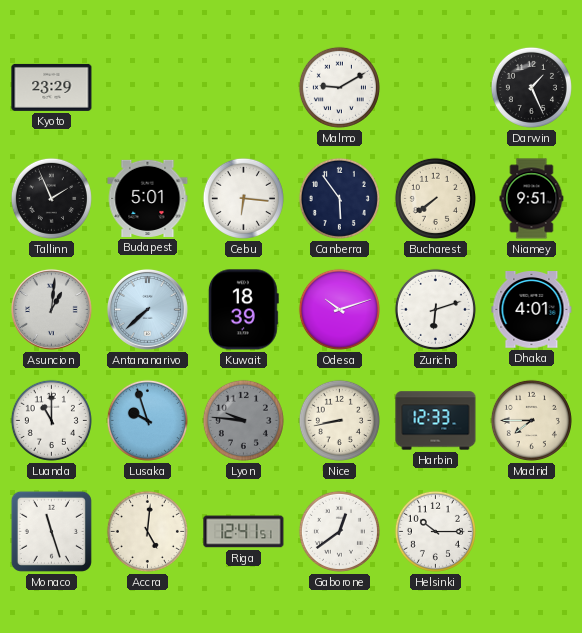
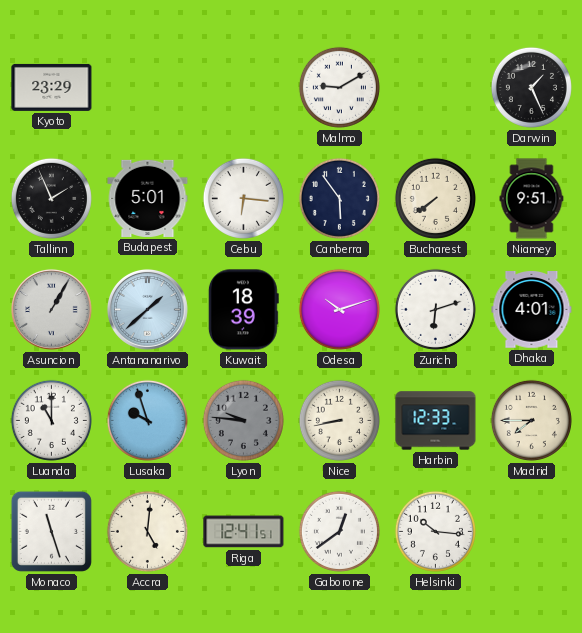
Asuncion: 1:01 -> 1:05
Antananarivo: 7:38 -> 1:38
Helsinki: 10:15 -> 10:16
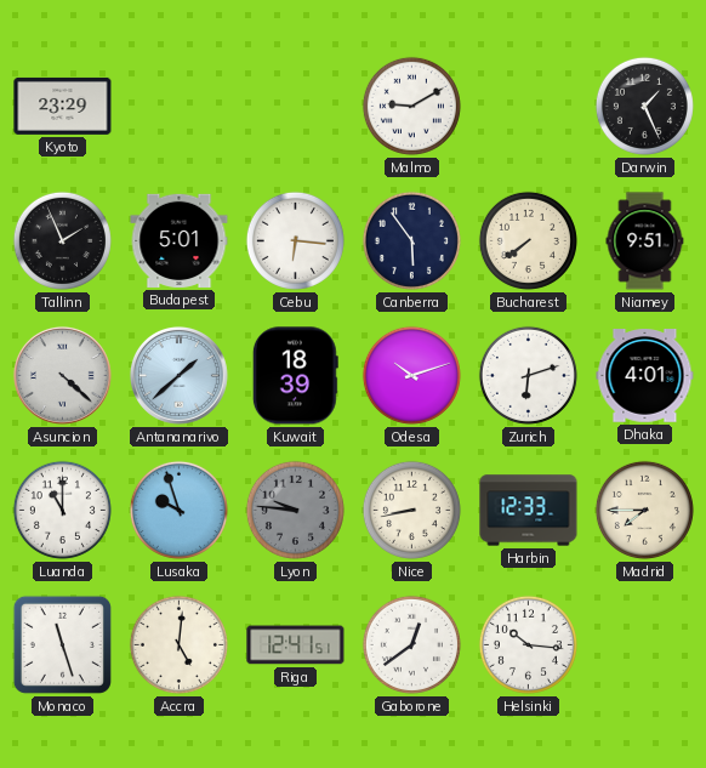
Asuncion: 1:05 -> 4:22
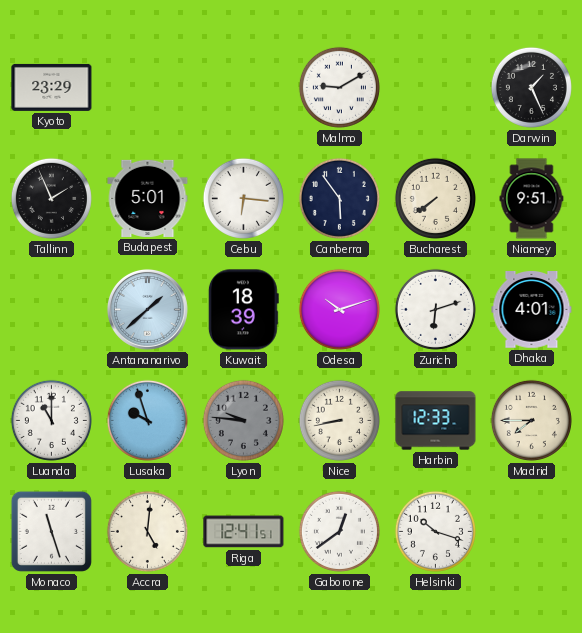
Asuncion: 4:22 -> none
Helsinki: 10:16 -> 10:18
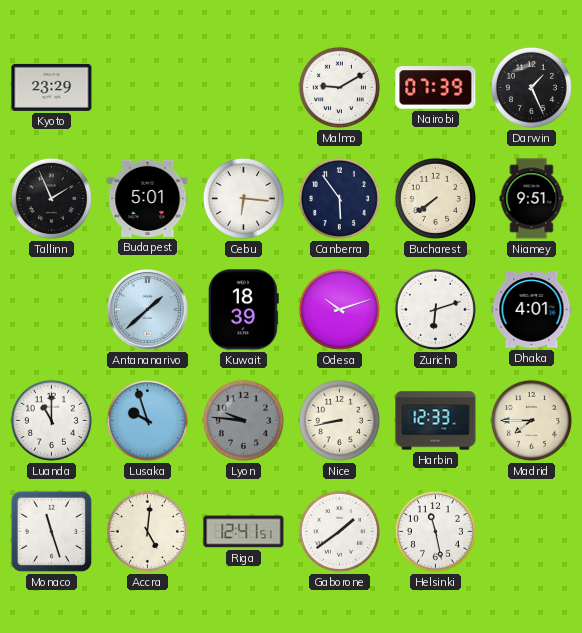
Nairobi: none -> 07:39
Gaborone: 12:39 -> 1:39
Helsinki: 10:18 -> 11:28
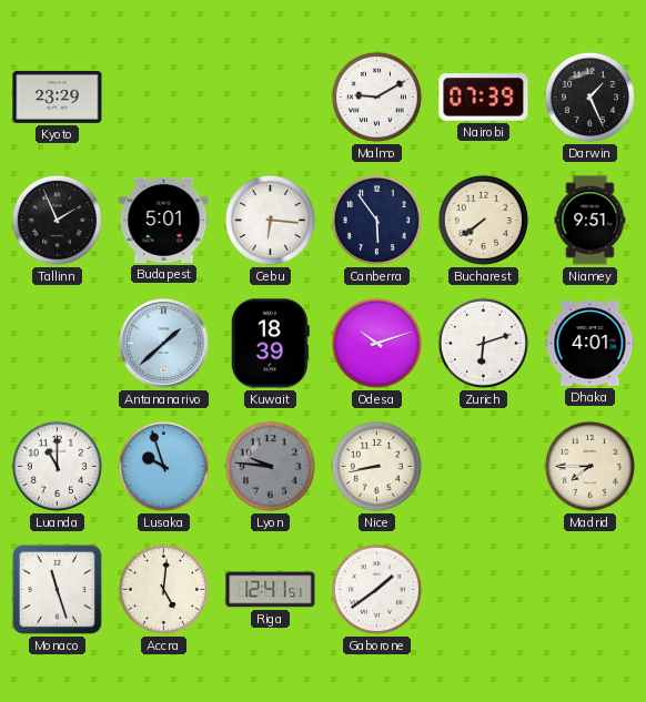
Harbin: 12:33 -> none
Helsinki: 11:28 -> none
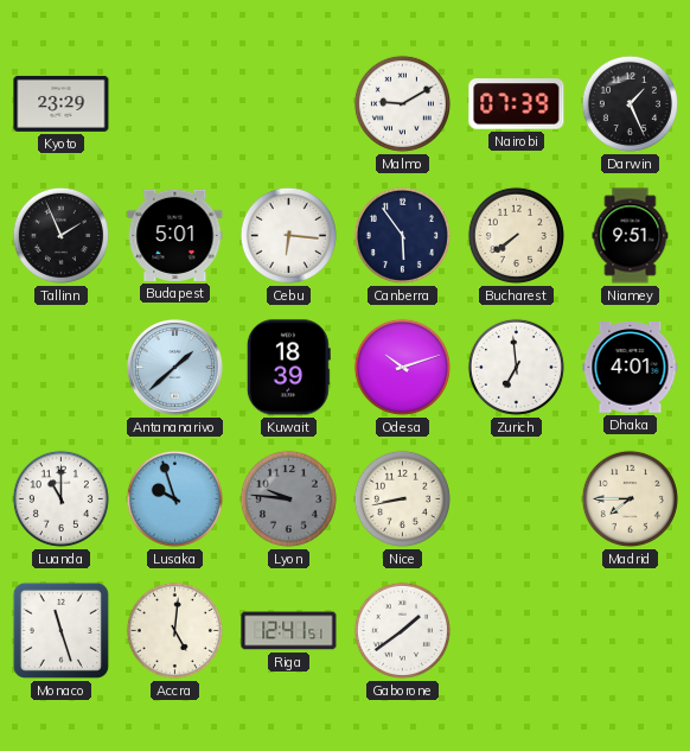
Zurich: 6:12 -> 6:59
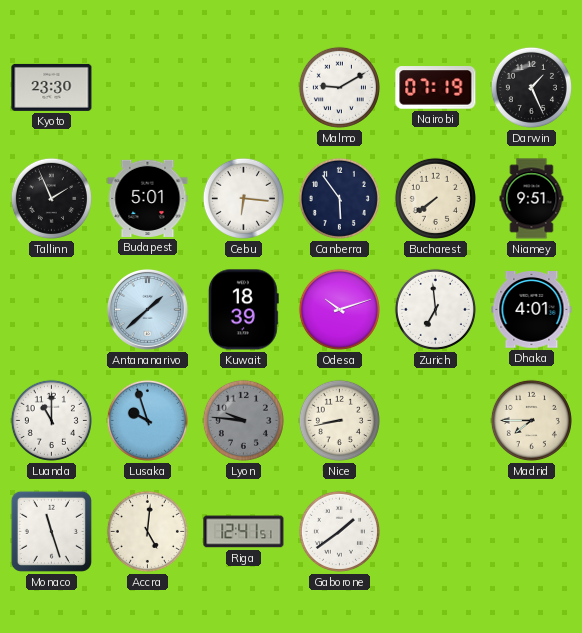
Kyoto: 23:29 -> 23:30
Nairobi: 07:39 -> 07:19
